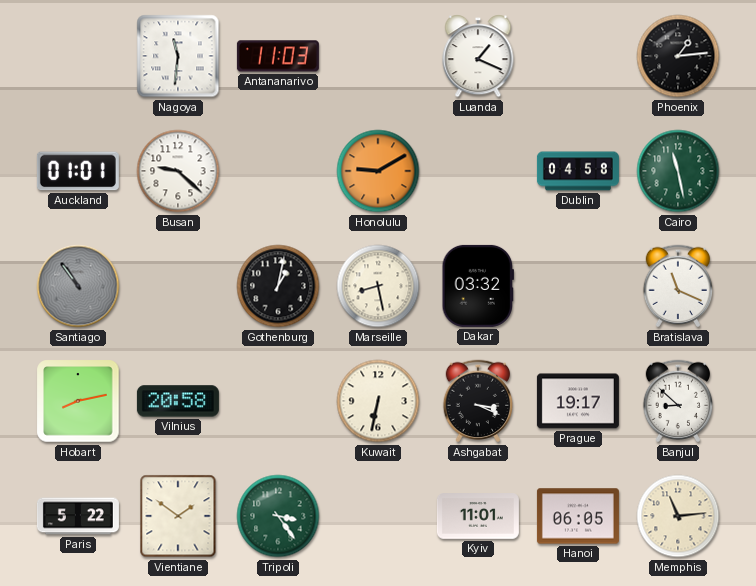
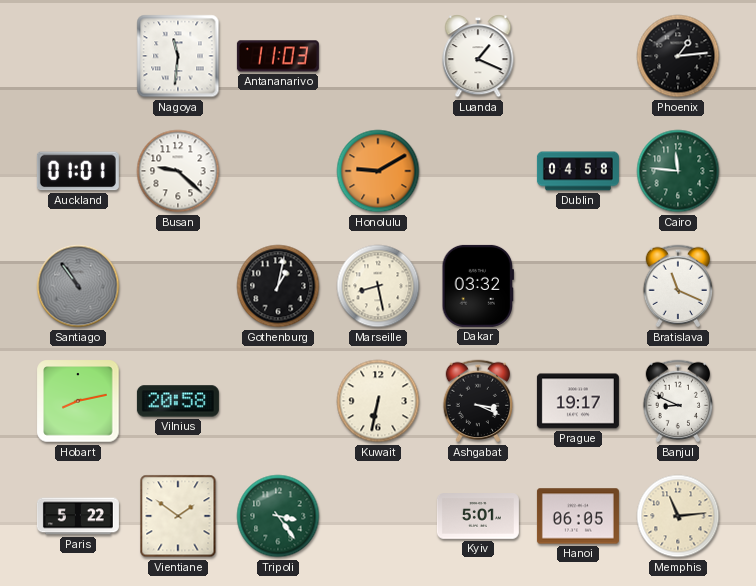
Cairo: 11:28 -> 11:46
Banjul: 8:52 -> 8:49
Kyiv: 11:01 -> 5:01
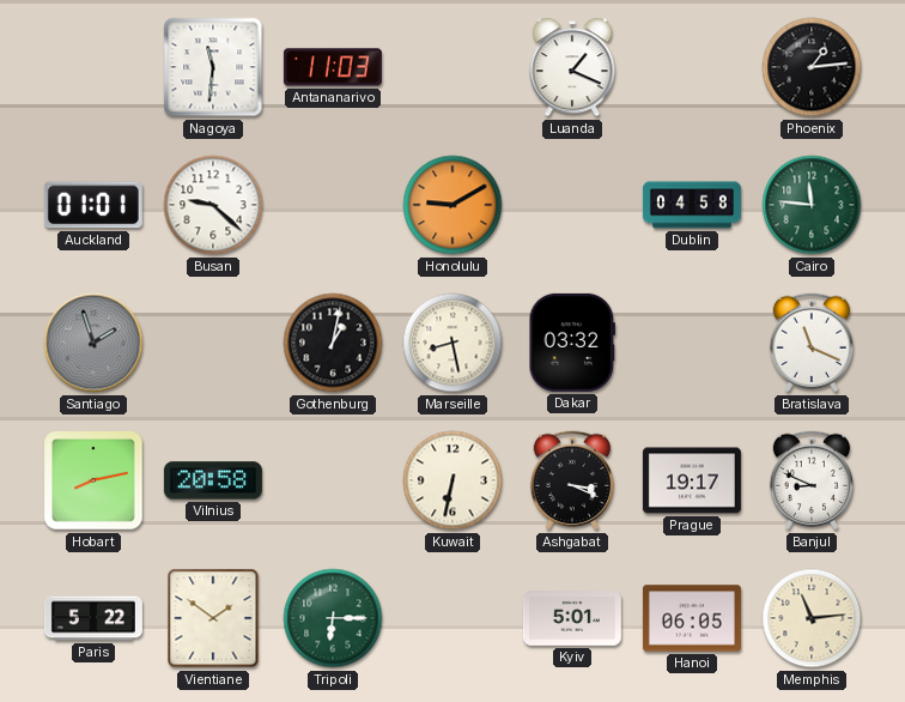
Santiago: 10:54 -> 1:57
Tripoli: 3:24 -> 6:15
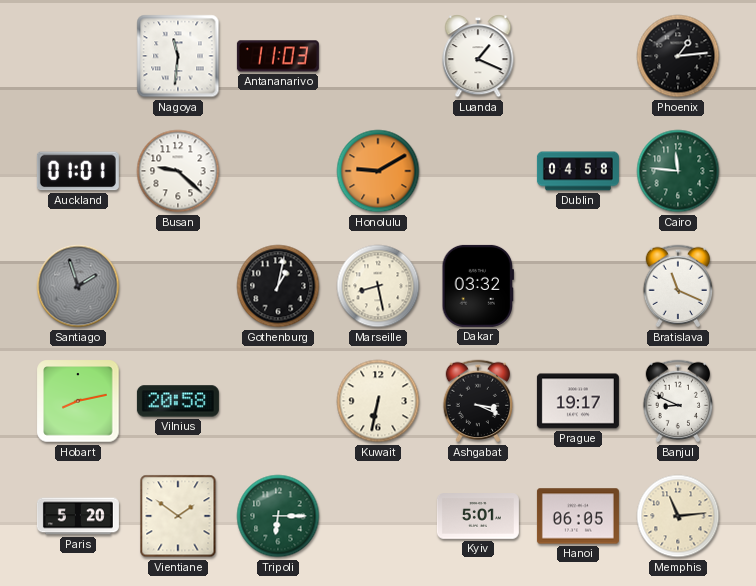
Paris: 5:22 -> 5:20
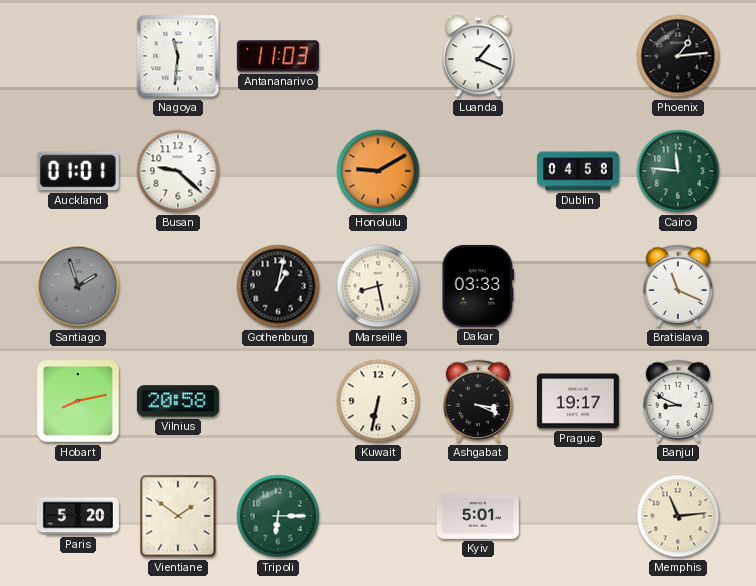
Dakar: 03:32 -> 03:33
Hanoi: 06:05 -> none
